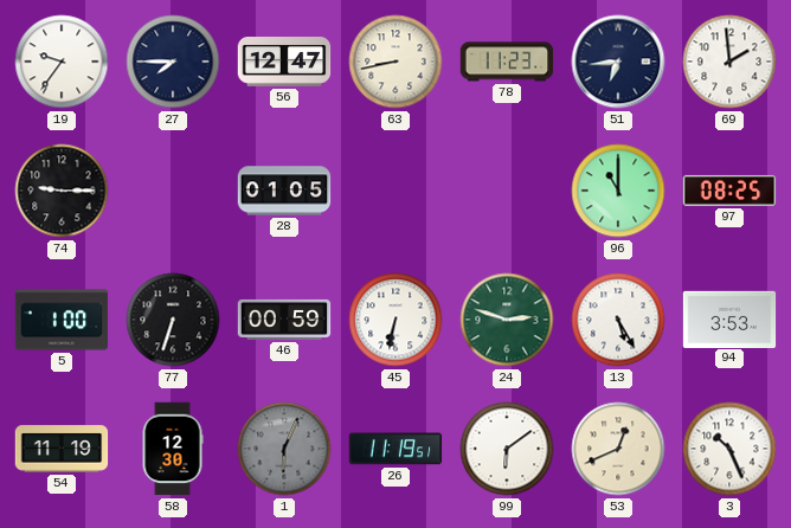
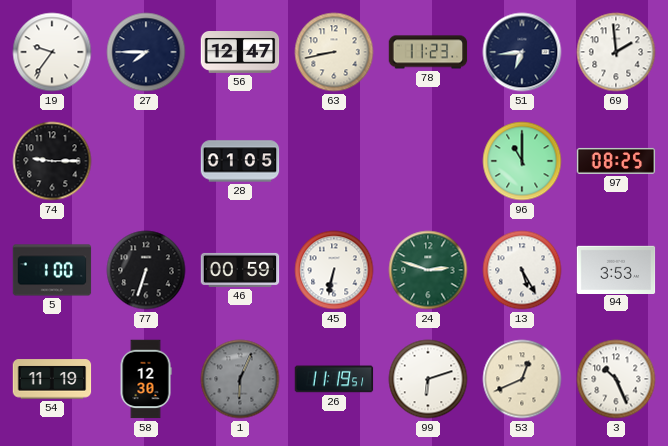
99: 6:09 -> 6:12
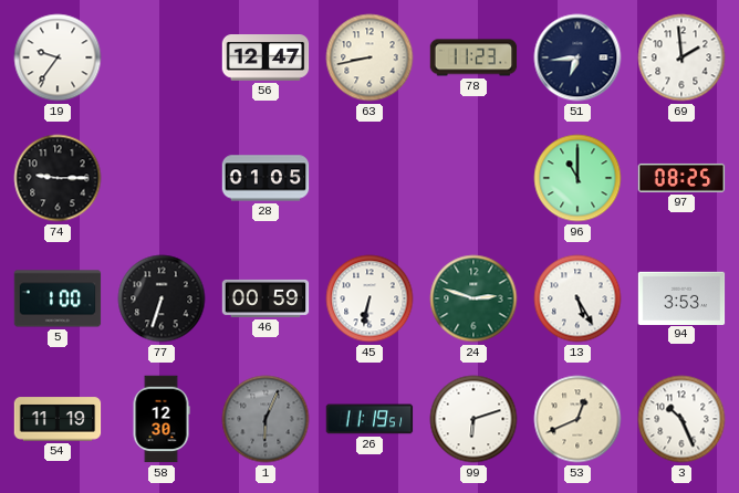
27: 7:45 -> none
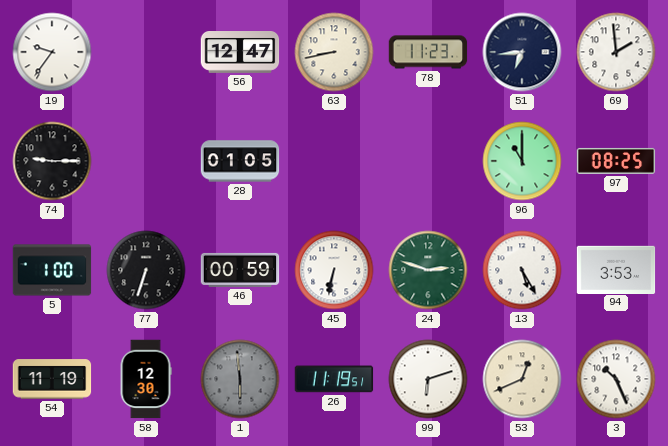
1: 6:04 -> 5:59
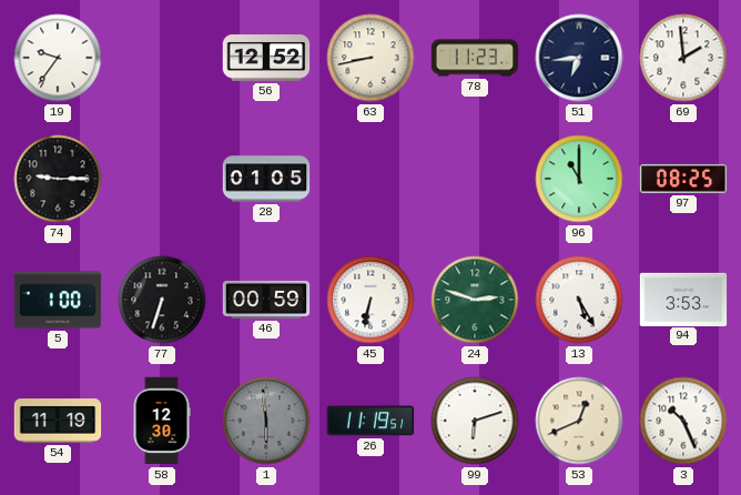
56: 12:47 -> 12:52
